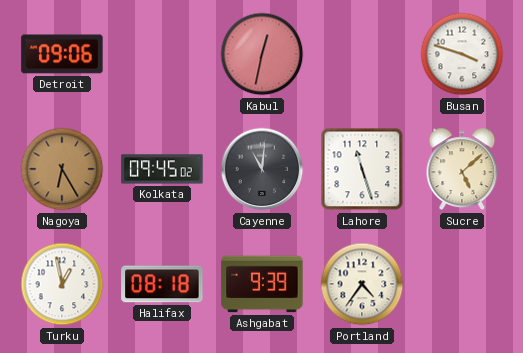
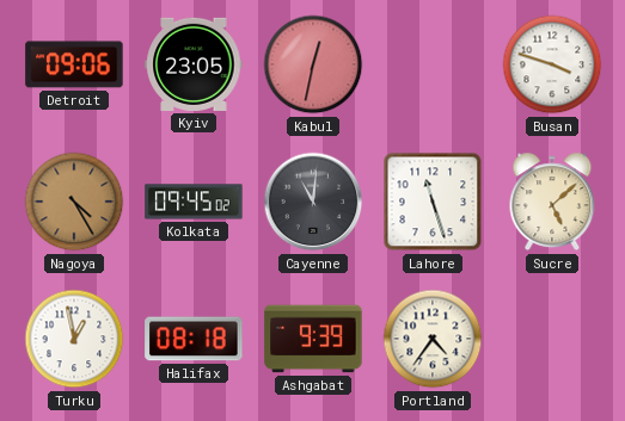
Kyiv: none -> 23:05
Nagoya: 6:25 -> 4:25
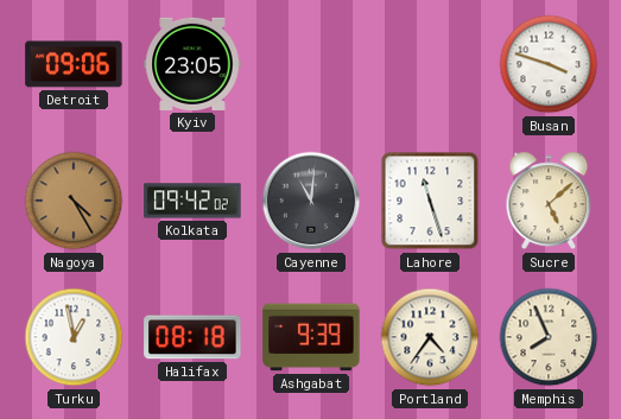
Kabul: 12:32 -> none
Kolkata: 09:45 -> 09:42
Memphis: none -> 7:56
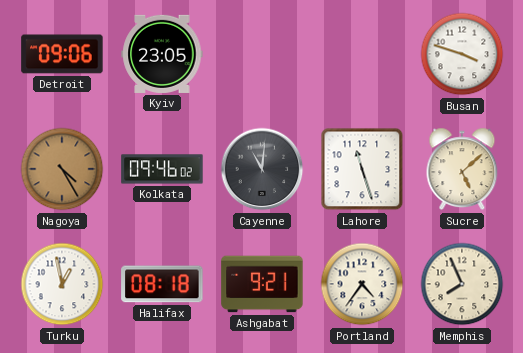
Kolkata: 09:42 -> 09:46
Ashgabat: 9:39 -> 9:21
